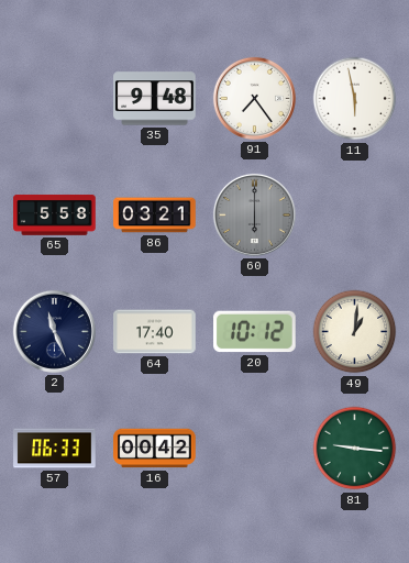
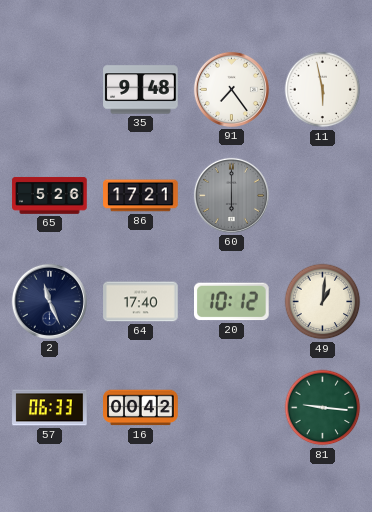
65: 5:58 -> 5:26
86: 03:21 -> 17:21
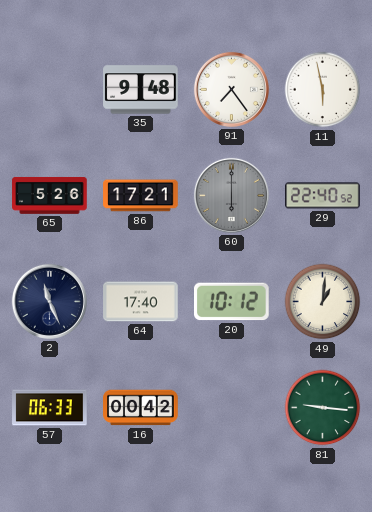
29: none -> 22:40
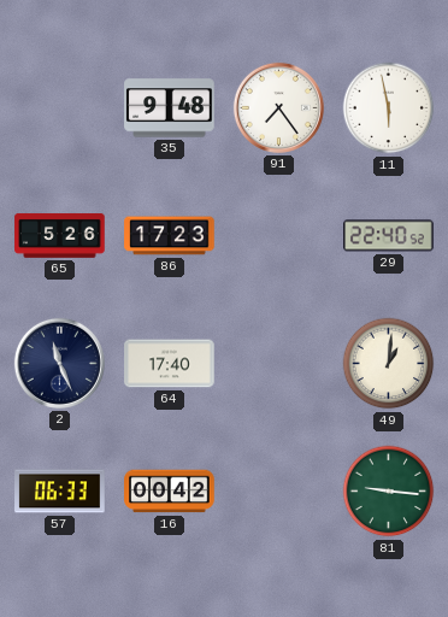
86: 17:21 -> 17:23
60: 6:00 -> none
20: 10:12 -> none
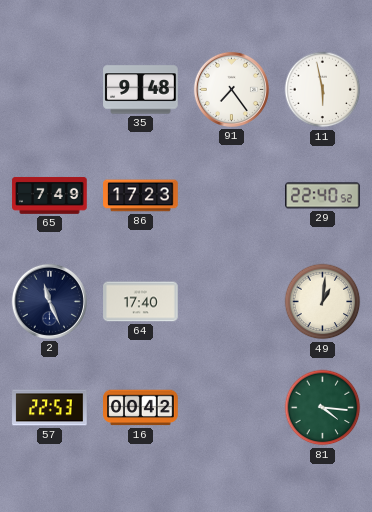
65: 5:26 -> 7:49
57: 06:33 -> 22:53
81: 9:16 -> 4:16
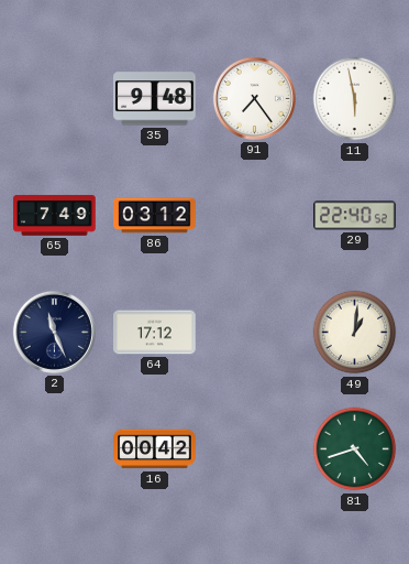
86: 17:23 -> 03:12
64: 17:40 -> 17:12
57: 22:53 -> none
81: 4:16 -> 4:42
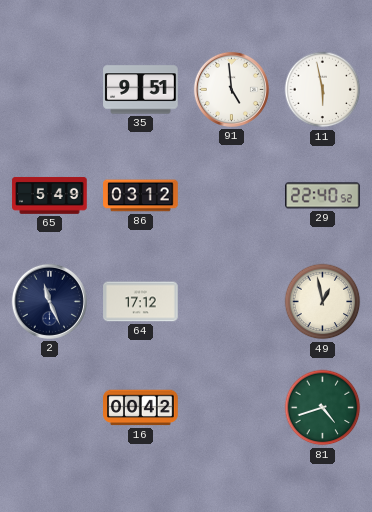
35: 9:48 -> 9:51
91: 7:24 -> 4:59
65: 7:49 -> 5:49
49: 1:01 -> 12:58
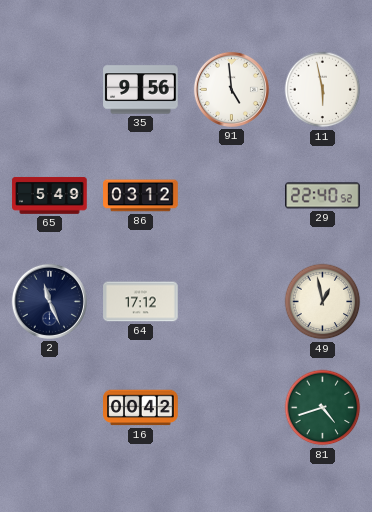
35: 9:51 -> 9:56
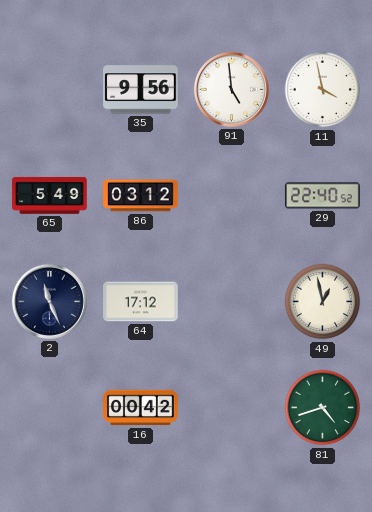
11: 5:58 -> 3:58
